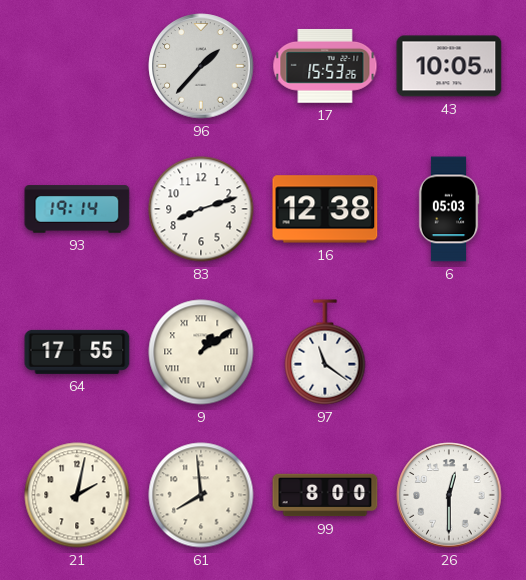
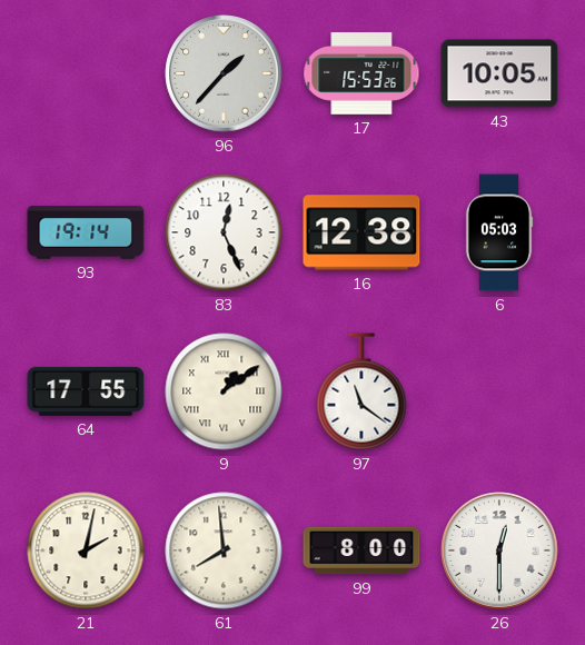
83: 8:12 -> 12:26
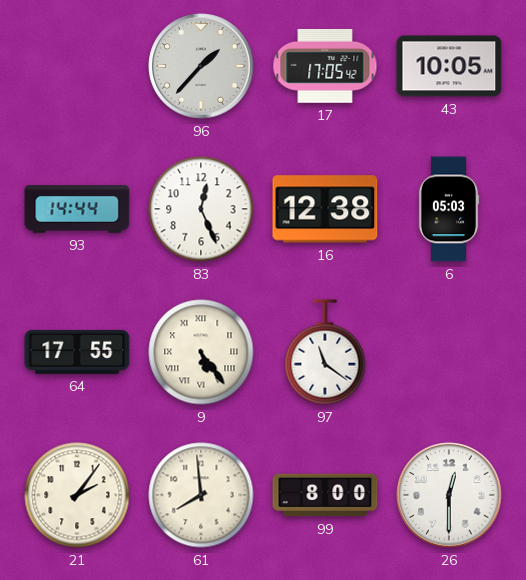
17: 15:53 -> 17:05
93: 19:14 -> 14:44
9: 1:09 -> 5:24
21: 2:02 -> 2:06
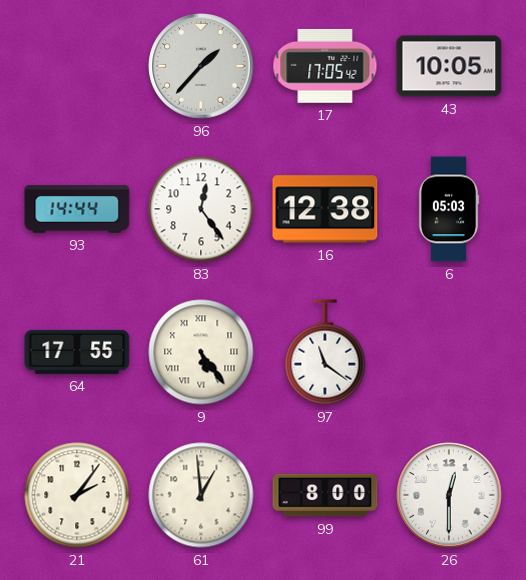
83: 12:26 -> 12:24
61: 7:59 -> 12:59
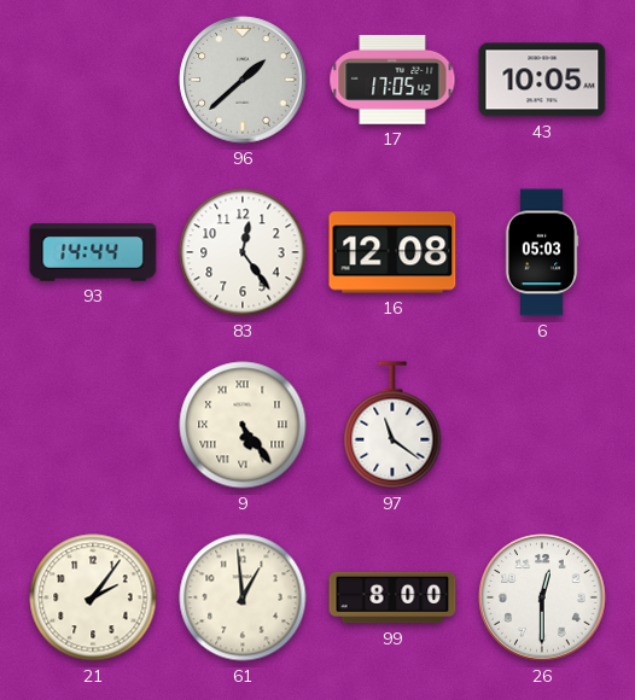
96: 1:37 -> 1:38
16: 12:38 -> 12:08
64: 17:55 -> none
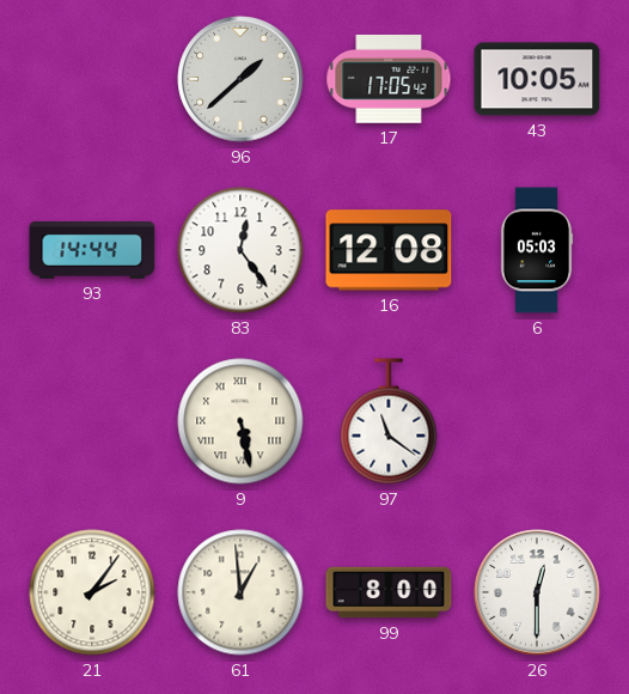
9: 5:24 -> 5:28
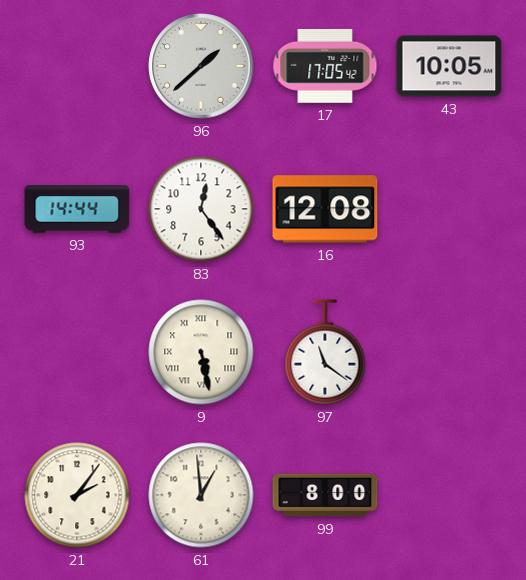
6: 05:03 -> none
26: 12:30 -> none
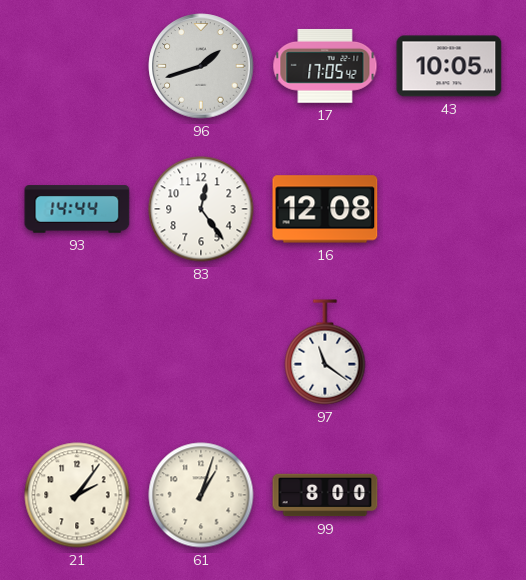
96: 1:38 -> 1:42
9: 5:28 -> none
61: 12:59 -> 1:03
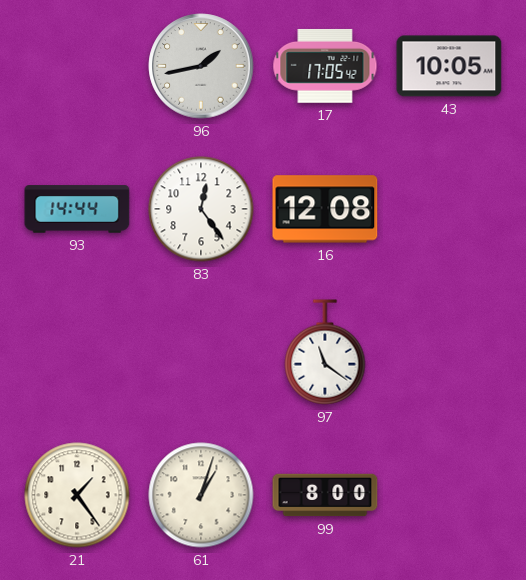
96: 1:42 -> 1:43
21: 2:06 -> 1:24
